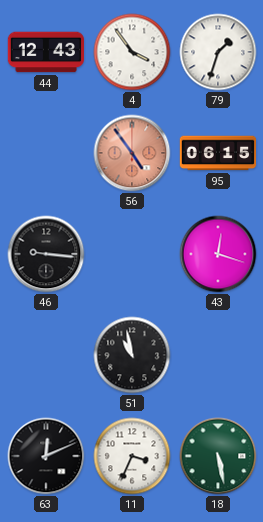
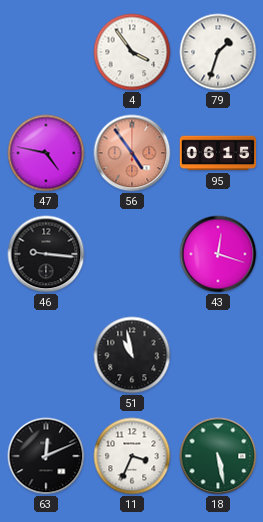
44: 12:43 -> none
47: none -> 4:47
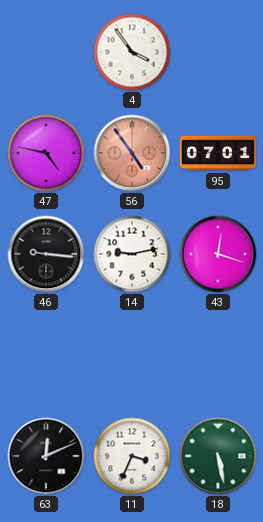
79: 1:33 -> none
95: 06:15 -> 07:01
14: none -> 9:13
51: 10:58 -> none
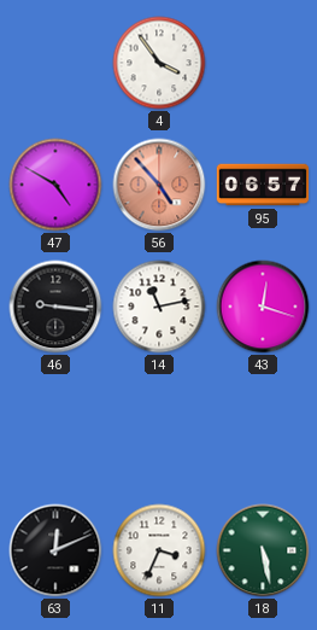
47: 4:47 -> 4:50
56: 4:54 -> 4:53
95: 07:01 -> 06:57
14: 9:13 -> 11:13
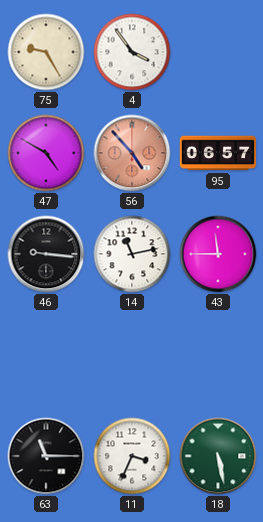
75: none -> 9:25
43: 12:18 -> 11:45
63: 12:11 -> 11:15
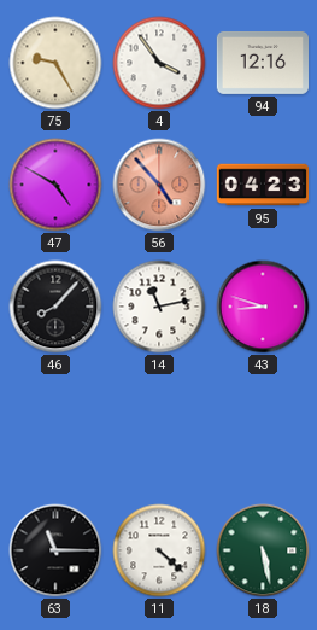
94: none -> 12:16
95: 06:57 -> 04:23
46: 9:16 -> 8:07
43: 11:45 -> 8:48
11: 3:34 -> 4:22
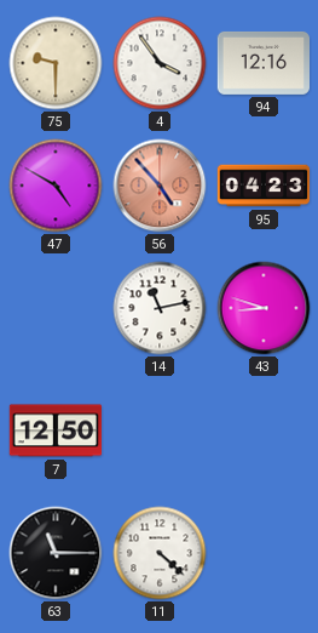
75: 9:25 -> 9:30
46: 8:07 -> none
7: none -> 12:50
18: 5:28 -> none
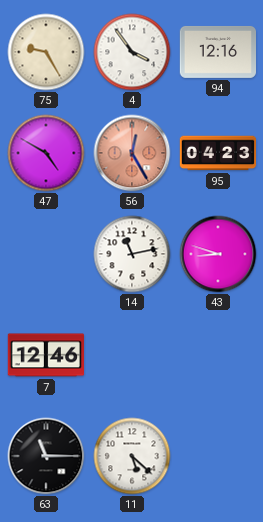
75: 9:30 -> 9:25
56: 4:53 -> 12:25
7: 12:50 -> 12:46
11: 4:22 -> 5:22
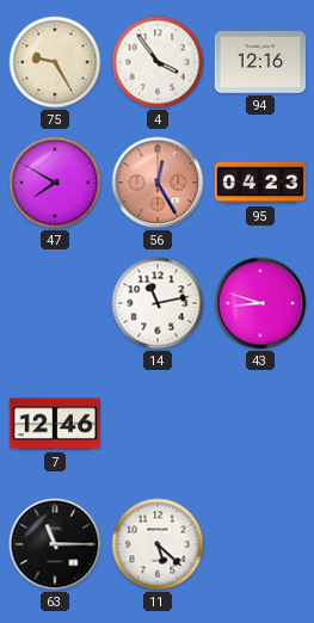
47: 4:50 -> 7:50
